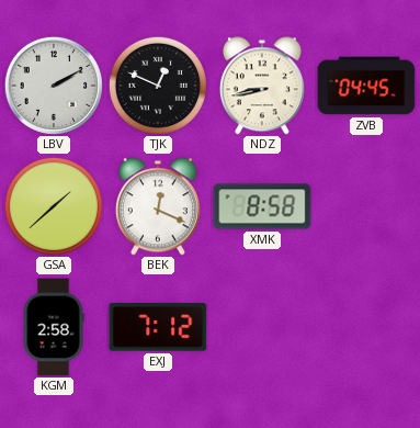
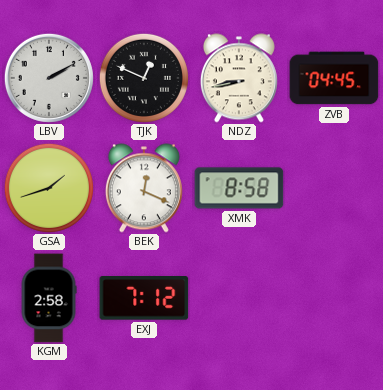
GSA: 1:38 -> 1:42
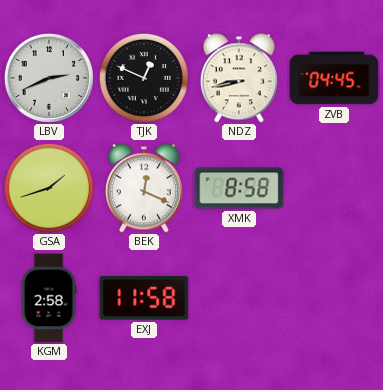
LBV: 2:10 -> 2:41
EXJ: 7:12 -> 11:58
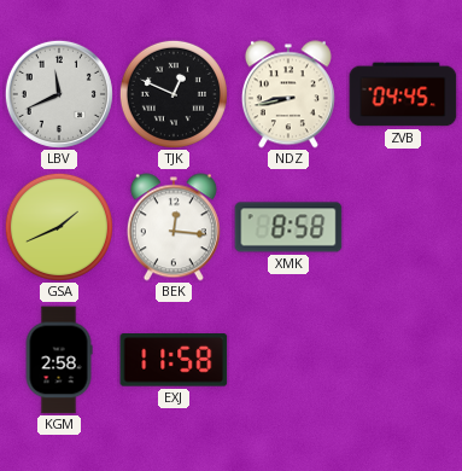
LBV: 2:41 -> 11:41
GSA: 1:42 -> 1:41
BEK: 12:19 -> 12:16
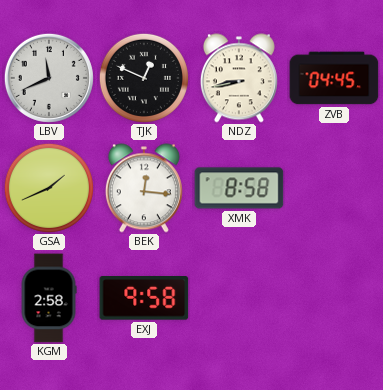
EXJ: 11:58 -> 9:58
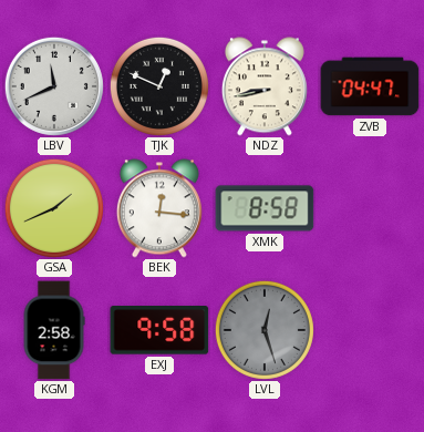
ZVB: 04:45 -> 04:47
LVL: none -> 12:27
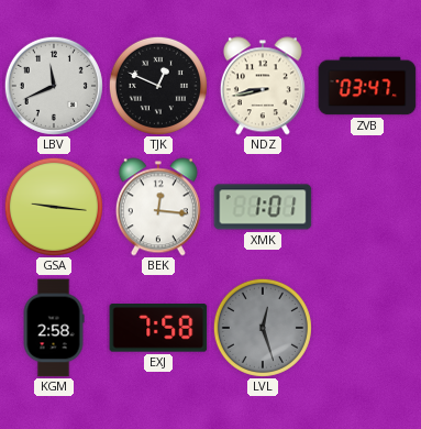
ZVB: 04:47 -> 03:47
GSA: 1:41 -> 9:16
XMK: 8:58 -> 1:01
EXJ: 9:58 -> 7:58
